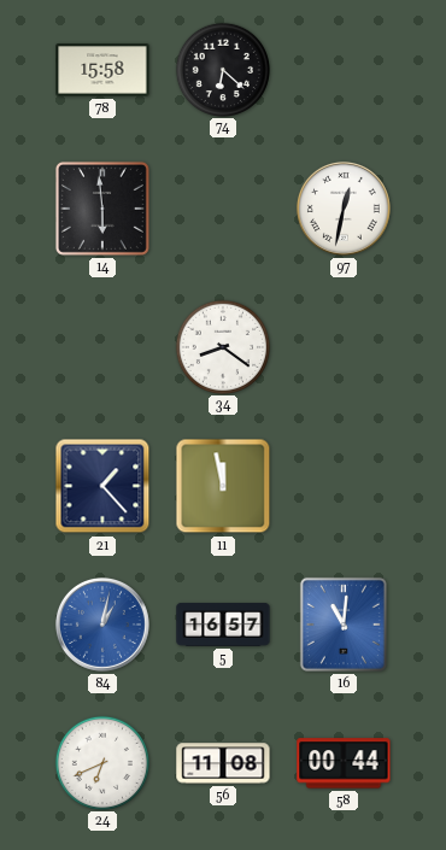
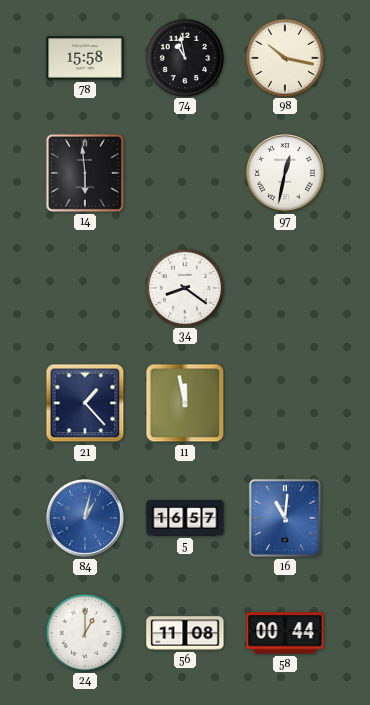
74: 6:22 -> 10:58
98: none -> 10:17
24: 6:41 -> 1:00
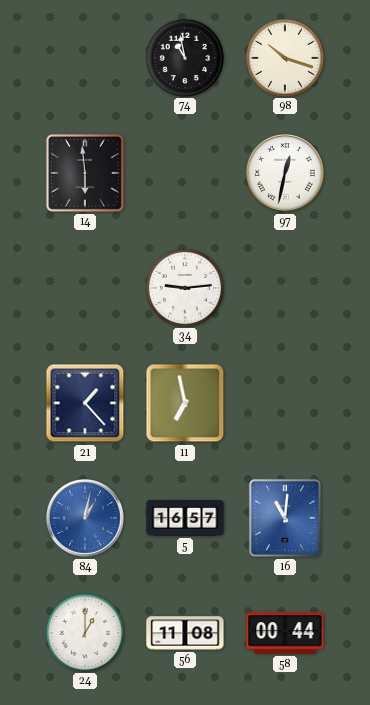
78: 15:58 -> none
98: 10:17 -> 10:18
34: 8:21 -> 9:14
11: 11:58 -> 6:58
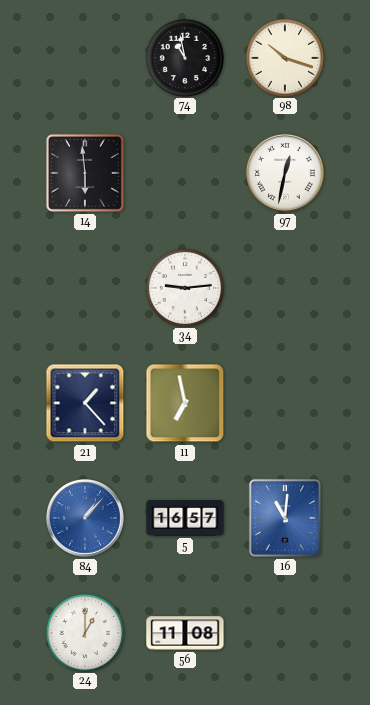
84: 1:02 -> 1:07
58: 00:44 -> none
